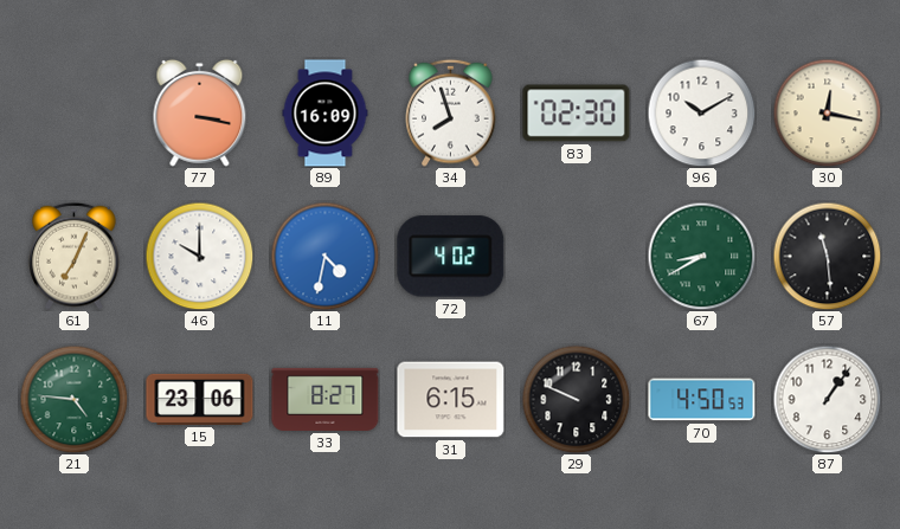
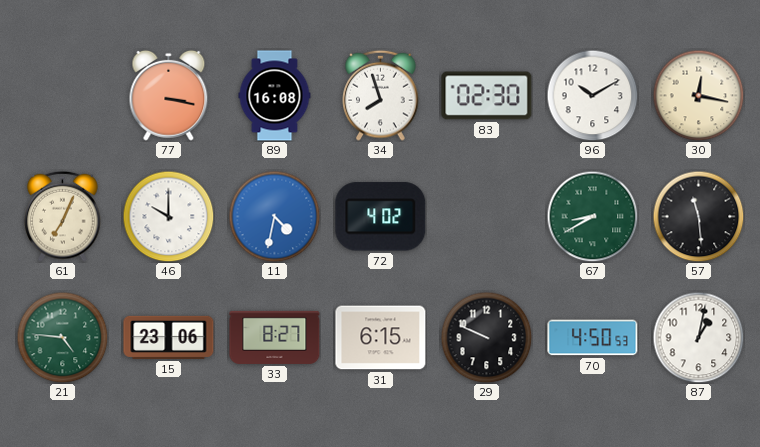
89: 16:09 -> 16:08
87: 1:06 -> 1:02
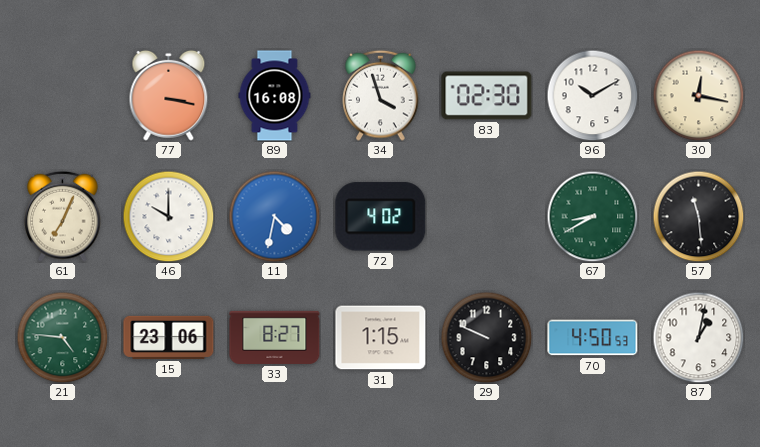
34: 7:57 -> 3:57
31: 6:15 -> 1:15
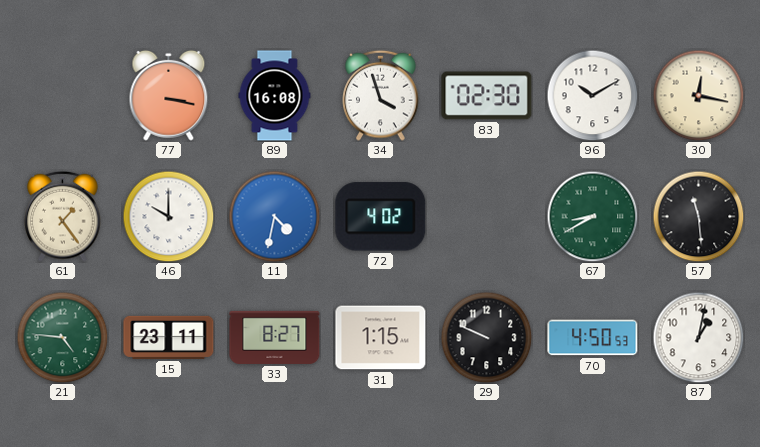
61: 7:04 -> 1:24
15: 23:06 -> 23:11
